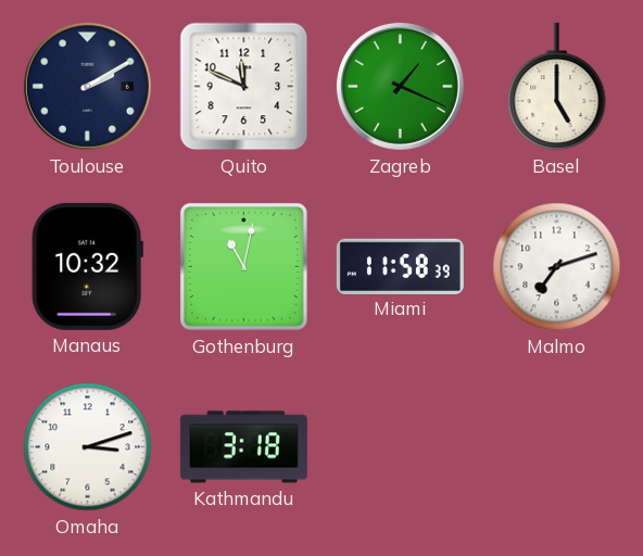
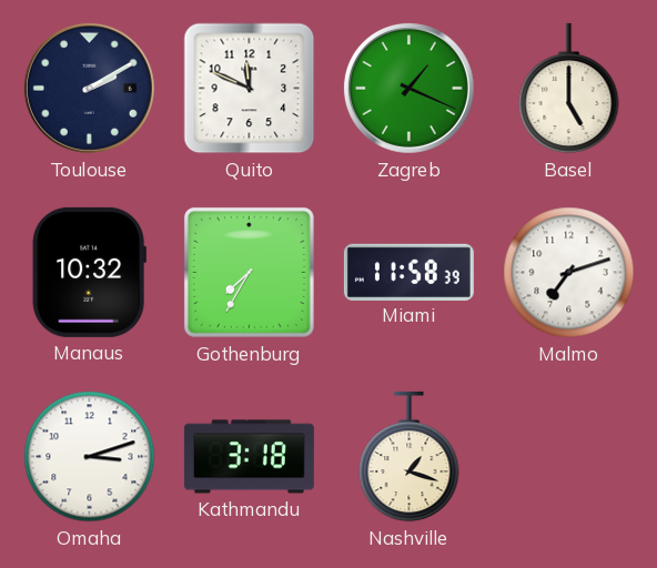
Gothenburg: 11:02 -> 7:35
Nashville: none -> 1:18
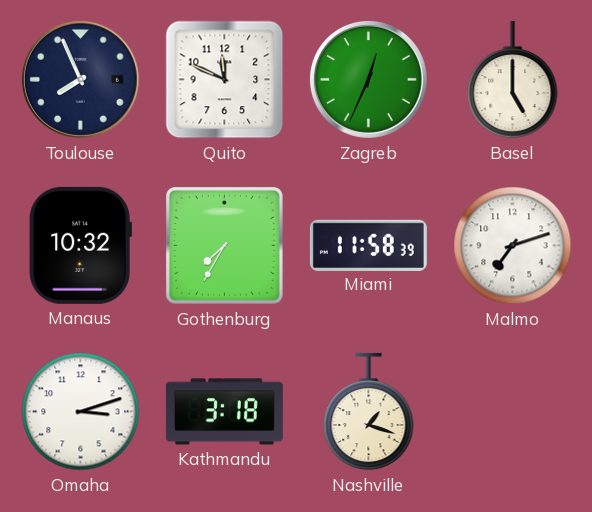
Toulouse: 2:10 -> 7:56
Zagreb: 1:19 -> 12:34
